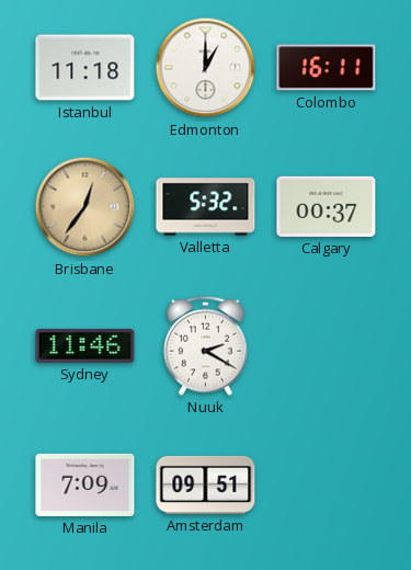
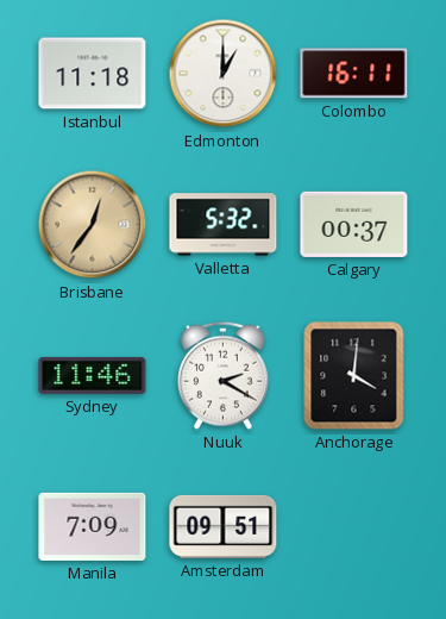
Anchorage: none -> 4:01
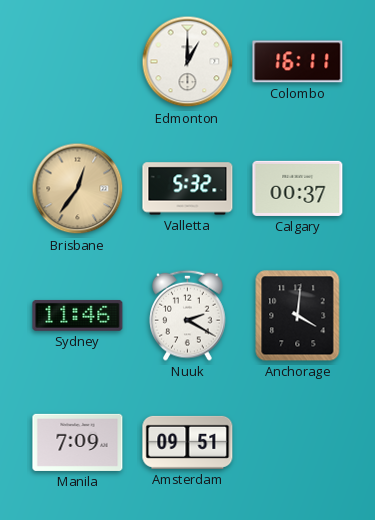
Istanbul: 11:18 -> none
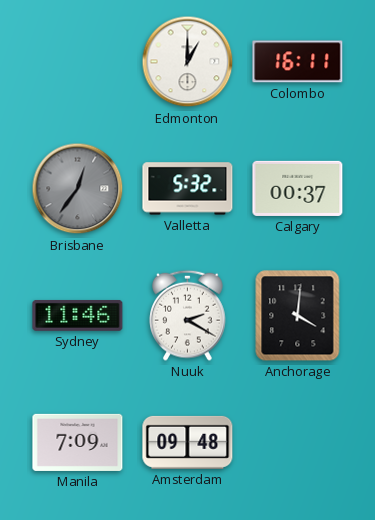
Brisbane dial: champagne -> grey
Amsterdam: 09:51 -> 09:48
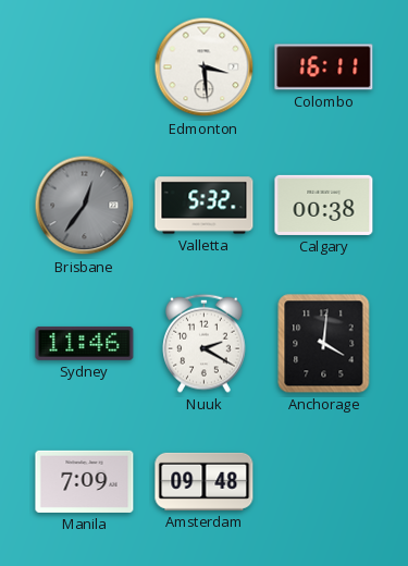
Edmonton: 1:00 -> 3:29
Calgary: 00:37 -> 00:38
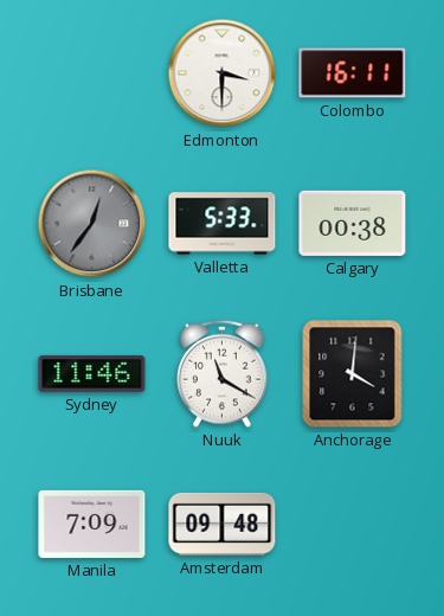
Edmonton: 3:29 -> 3:30
Valletta: 5:32 -> 5:33
Nuuk: 2:20 -> 11:20
